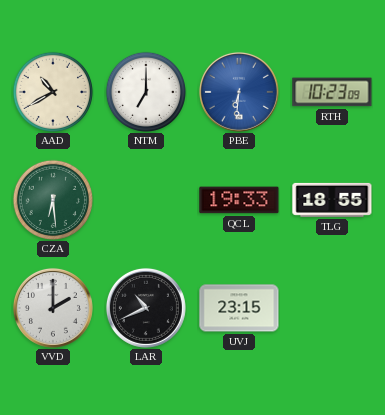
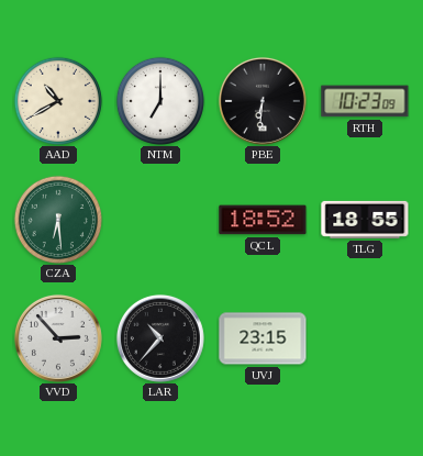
PBE dial: blue -> black
QCL: 19:33 -> 18:52
VVD: 2:00 -> 2:53
LAR: 10:41 -> 10:37
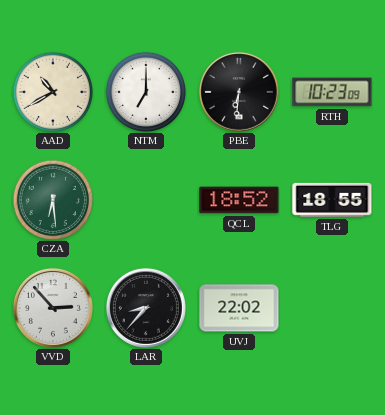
LAR: 10:37 -> 8:37
UVJ: 23:15 -> 22:02
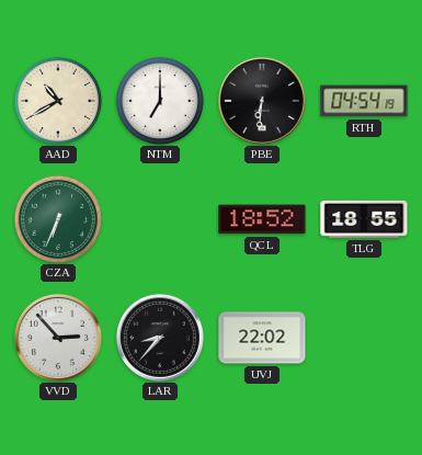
RTH: 10:23 -> 04:54
CZA: 6:29 -> 6:34
